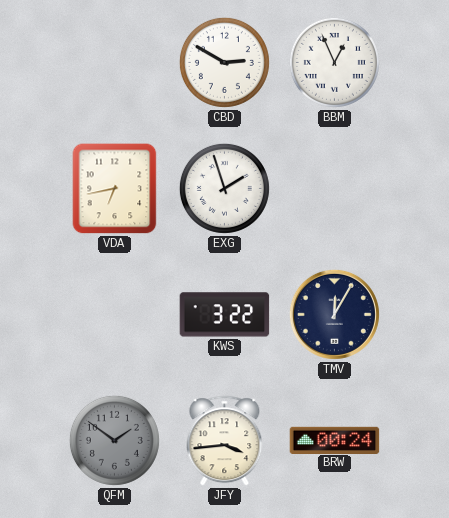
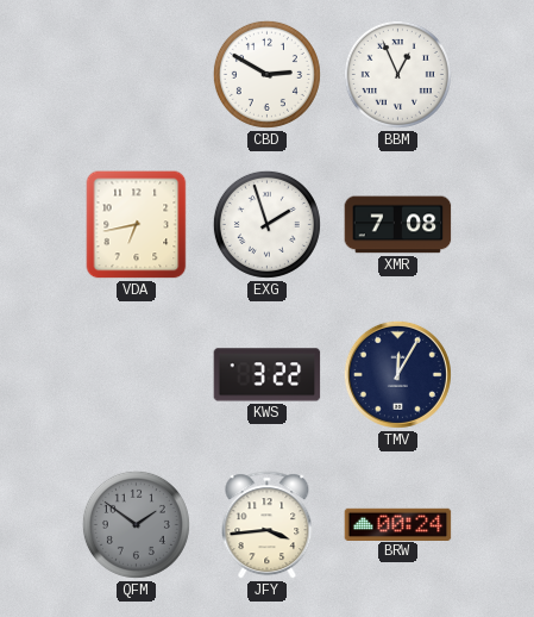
XMR: none -> 7:08
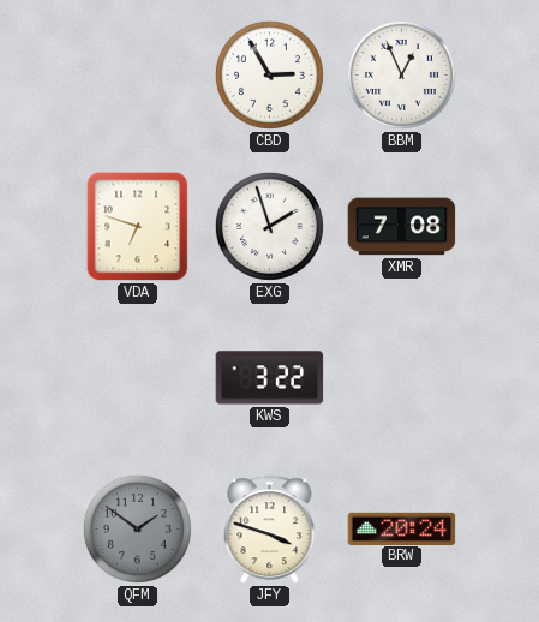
CBD: 2:50 -> 2:55
VDA: 6:43 -> 6:48
TMV: 12:05 -> none
JFY: 3:44 -> 3:48
BRW: 00:24 -> 20:24
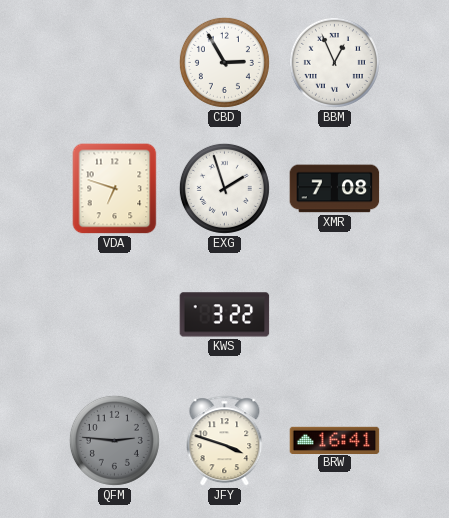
QFM: 1:51 -> 2:46
BRW: 20:24 -> 16:41
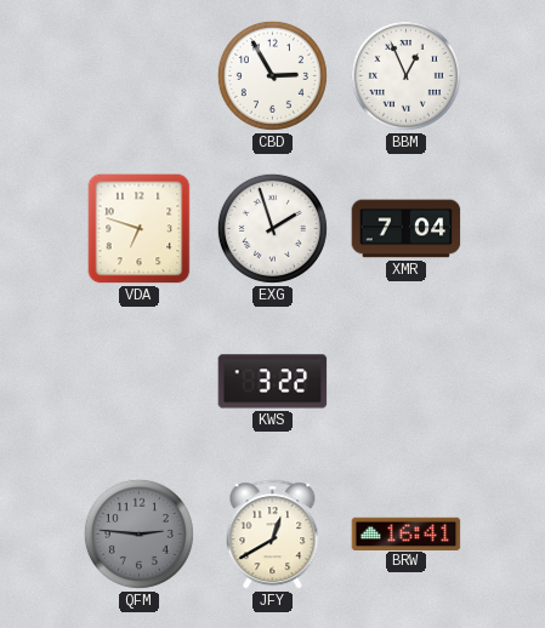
XMR: 7:08 -> 7:04
JFY: 3:48 -> 12:40
